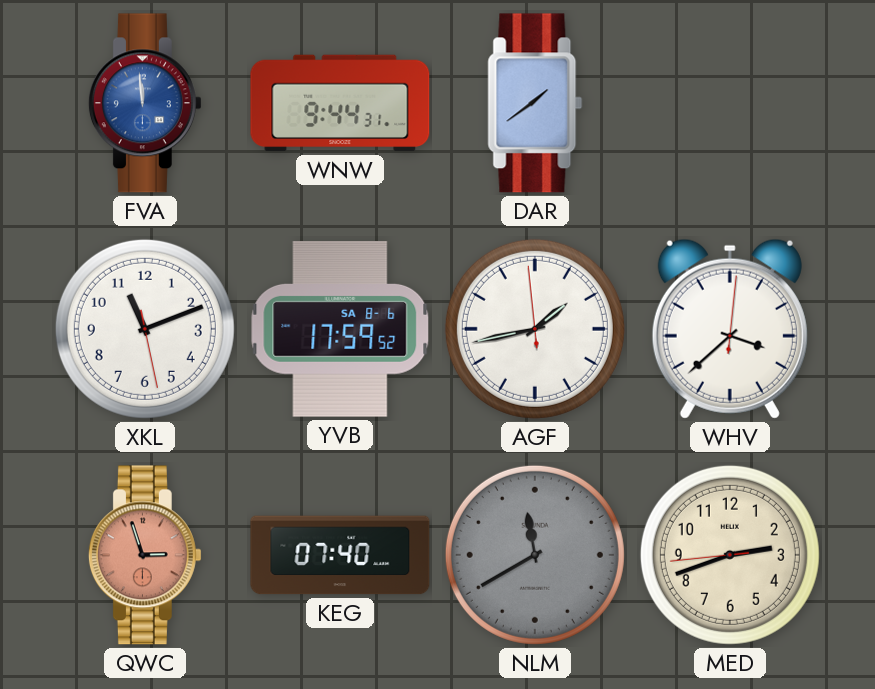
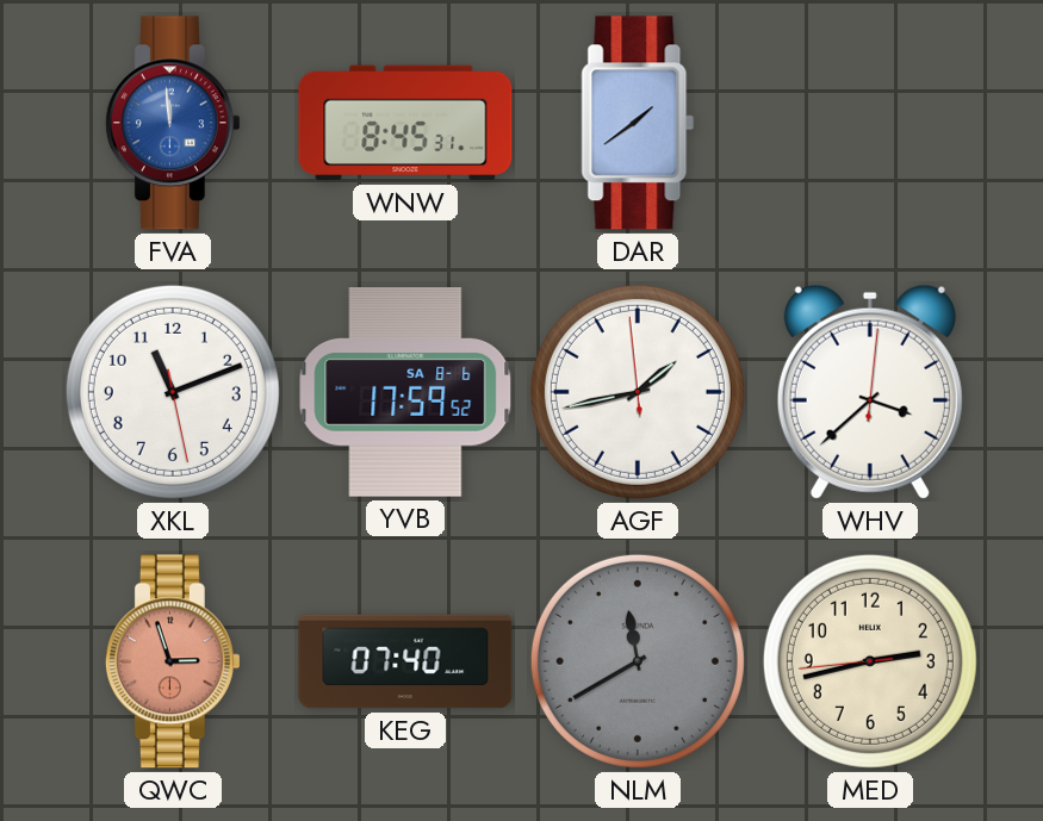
WNW: 9:44 -> 8:45
MED: 2:41 -> 2:42
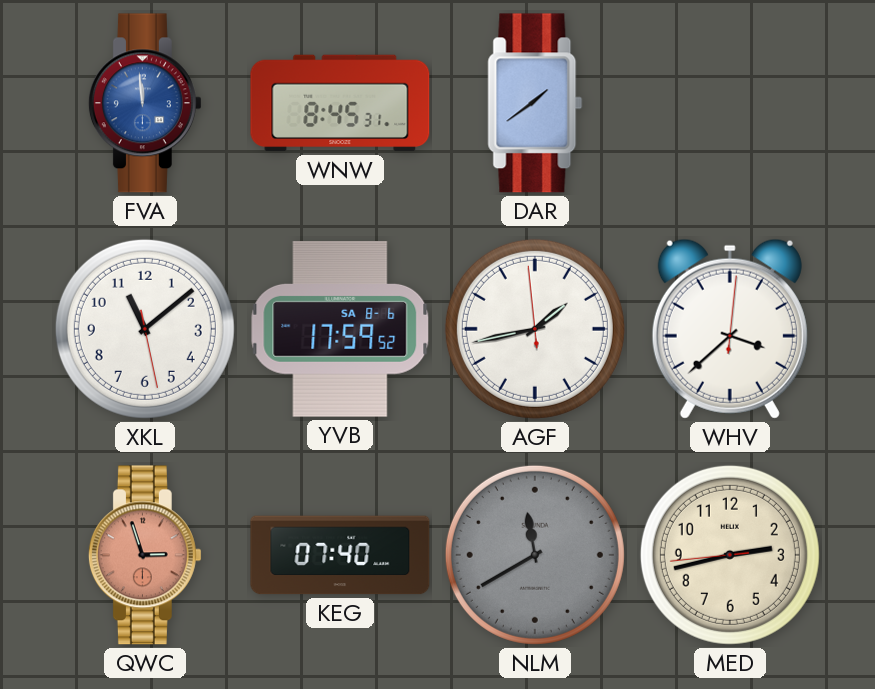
XKL: 11:11 -> 11:08
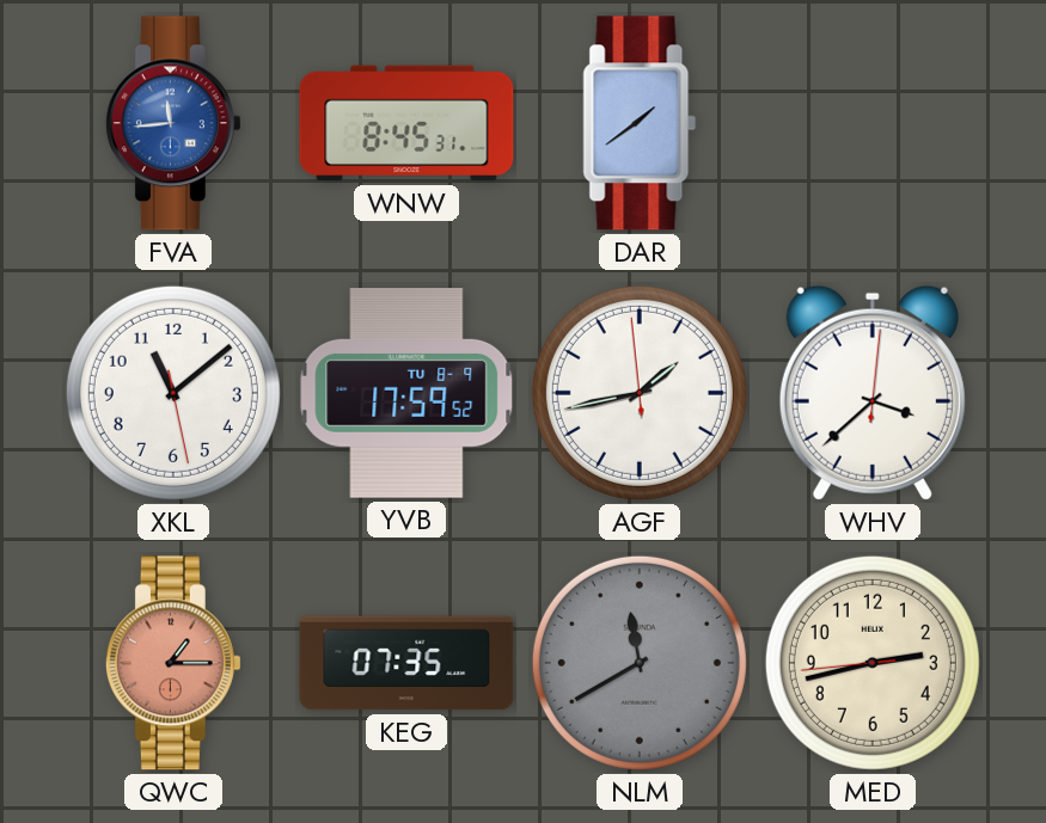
FVA: 11:59 -> 11:44
YVB date: SA 8-6 -> TU 8-9
QWC: 2:57 -> 1:15
KEG: 07:40 -> 07:35
